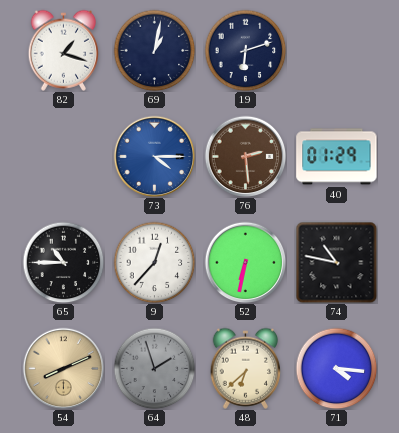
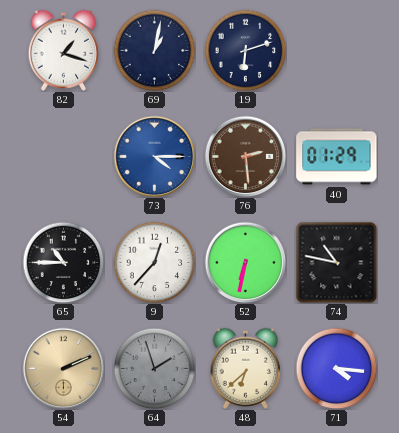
54: 8:11 -> 2:11
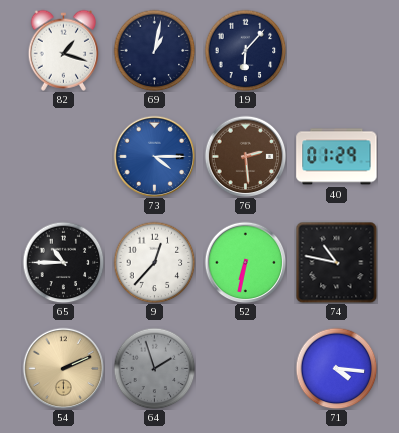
19: 6:12 -> 6:07
48: 6:38 -> none
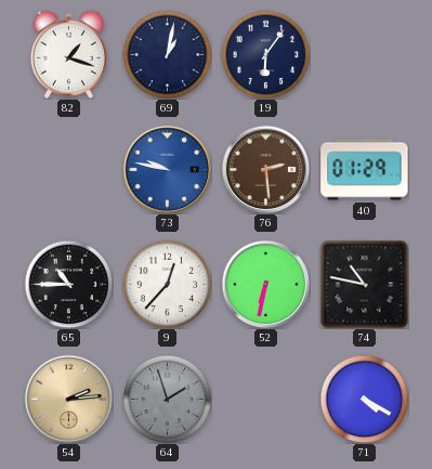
19: 6:07 -> 6:06
73: 4:15 -> 9:47
54: 2:11 -> 2:14
71: 4:16 -> 4:20
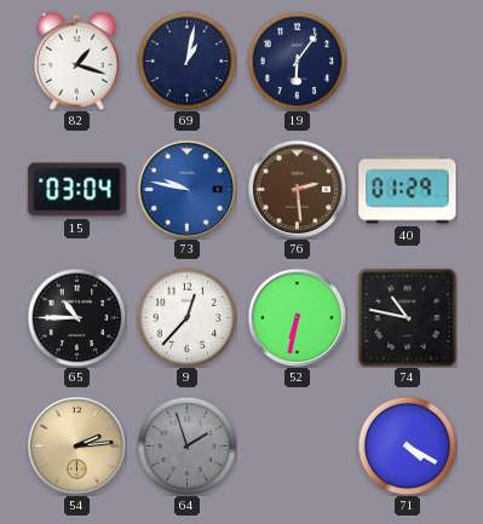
15: none -> 03:04
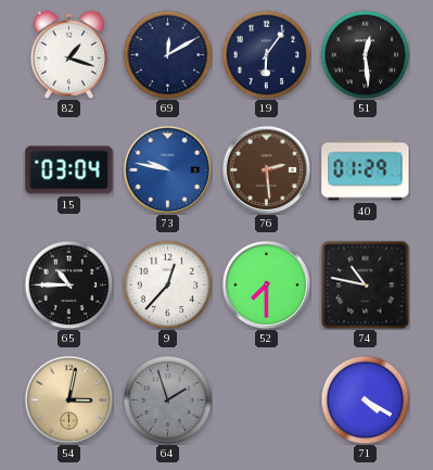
69: 1:02 -> 12:10
51: none -> 12:29
52: 6:32 -> 7:30
54: 2:14 -> 3:02
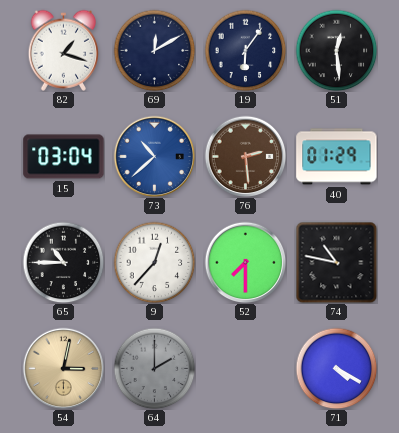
73: 9:47 -> 10:38
64: 1:57 -> 2:00
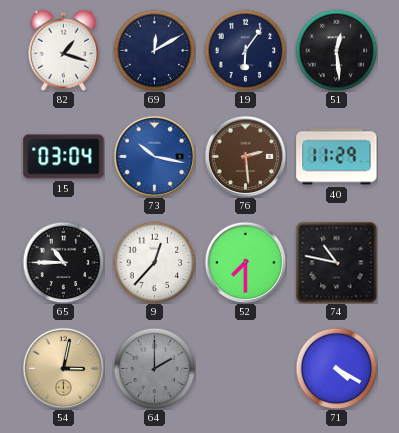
73: 10:38 -> 10:17
40: 01:29 -> 11:29
